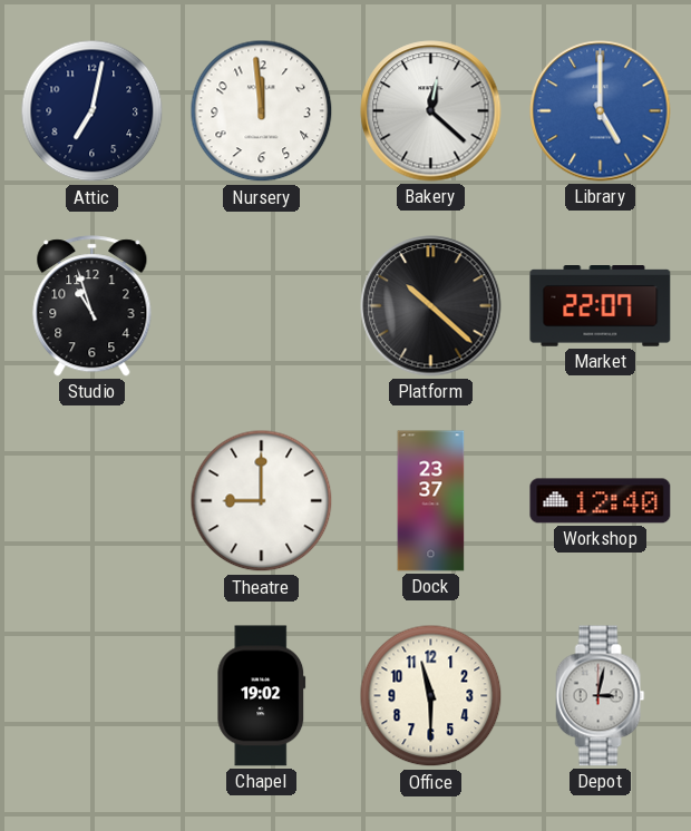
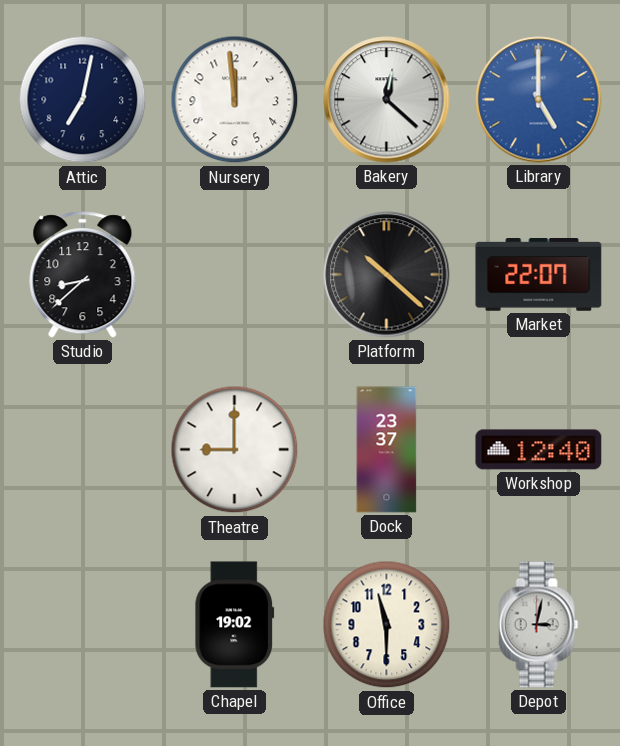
Studio: 10:57 -> 8:38
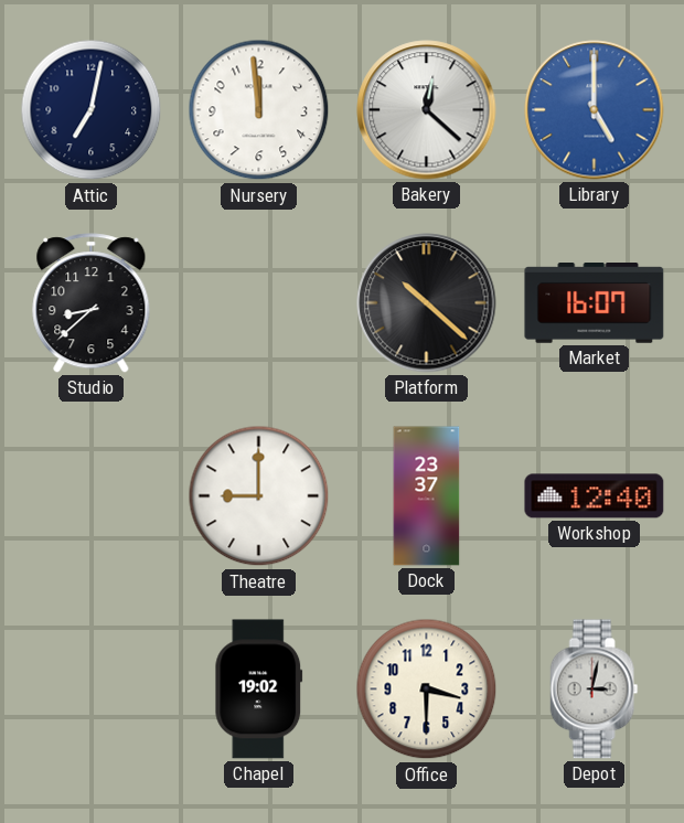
Market: 22:07 -> 16:07
Office: 11:30 -> 3:30
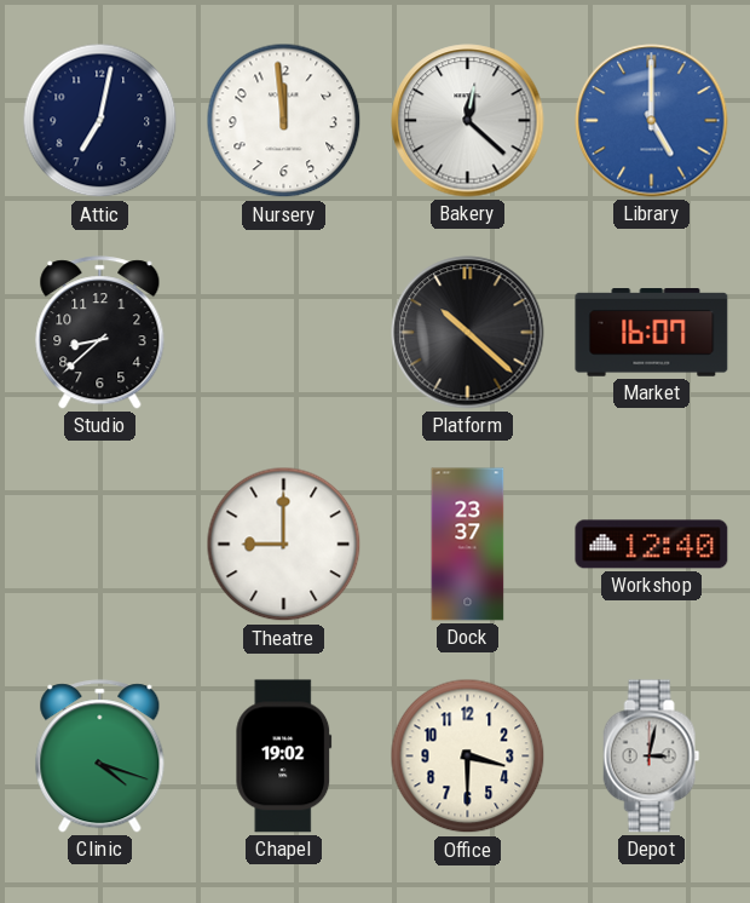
Clinic: none -> 4:18
